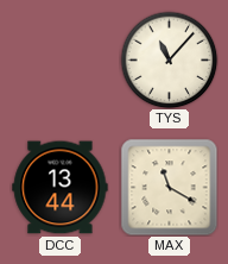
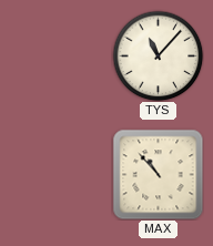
DCC: 13:44 -> none
MAX: 11:20 -> 10:53
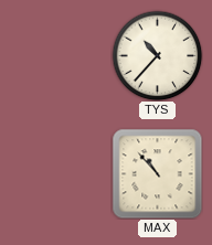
TYS: 11:07 -> 10:37
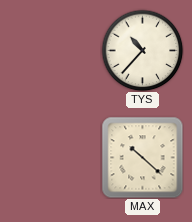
MAX: 10:53 -> 10:22
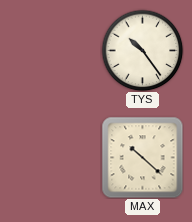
TYS: 10:37 -> 10:24
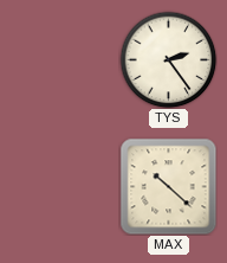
TYS: 10:24 -> 2:24
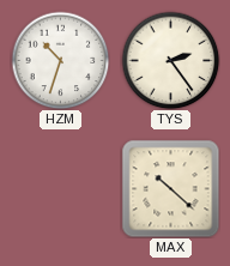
HZM: none -> 10:33
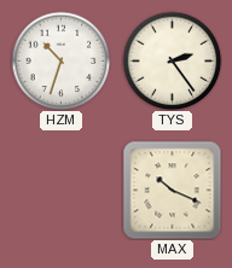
MAX: 10:22 -> 10:19
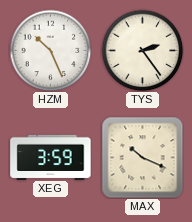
HZM: 10:33 -> 10:26
XEG: none -> 3:59
